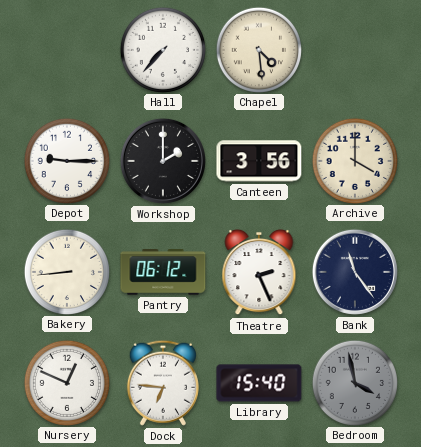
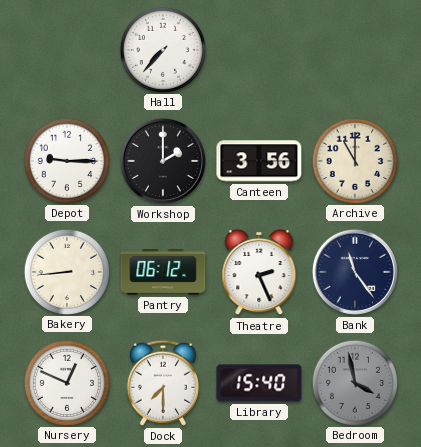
Chapel: 4:29 -> none
Archive: 4:00 -> 11:00
Dock: 6:46 -> 7:30
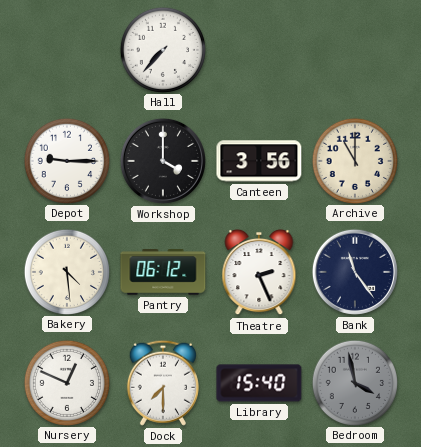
Workshop: 2:00 -> 4:00
Bakery: 8:44 -> 4:29
